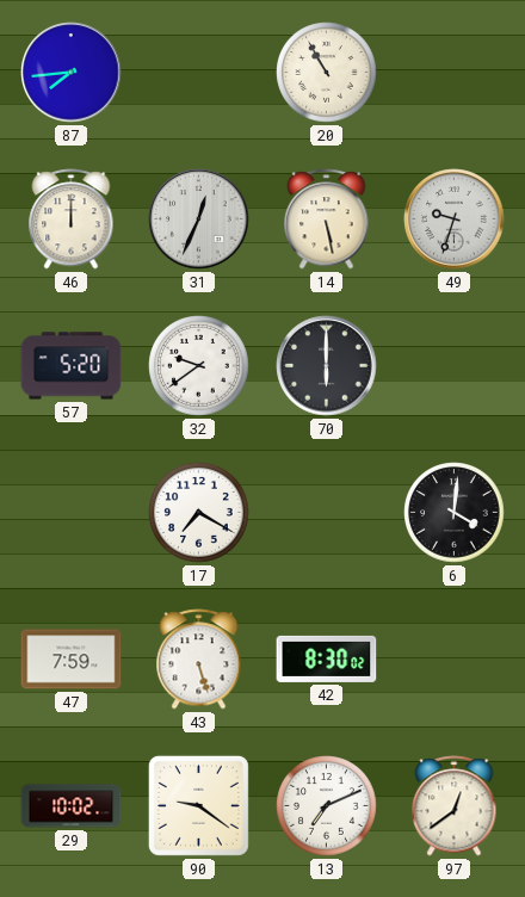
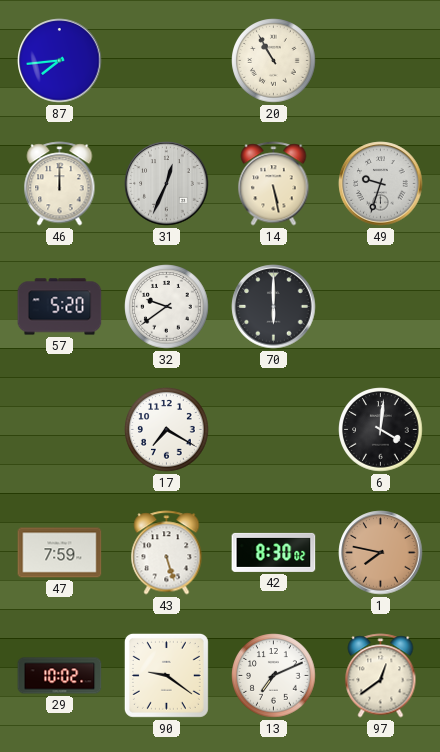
1: none -> 7:47
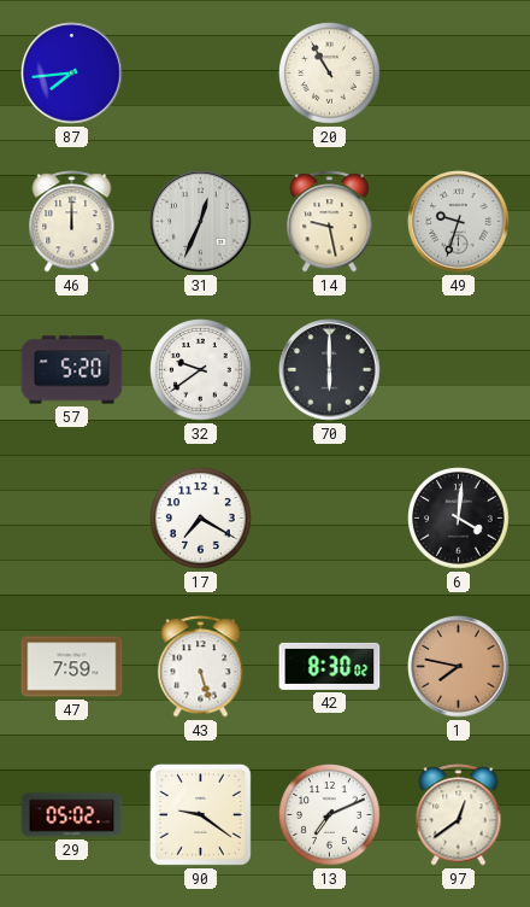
14: 5:28 -> 9:28
29: 10:02 -> 05:02
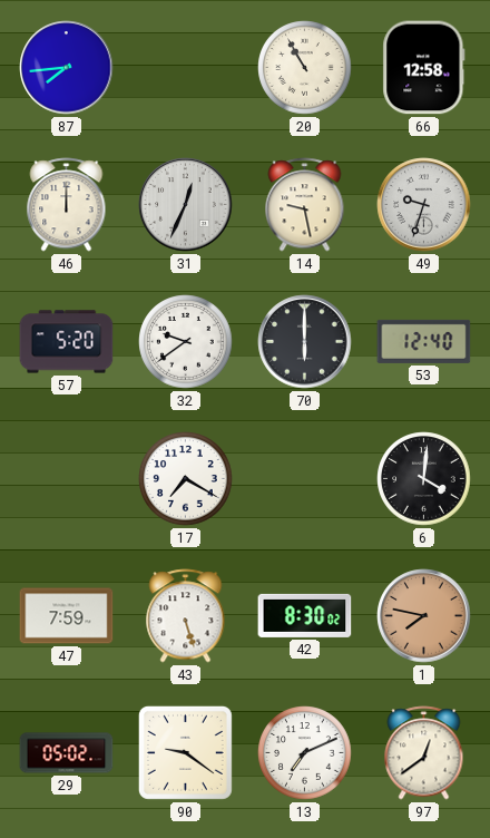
66: none -> 12:58
53: none -> 12:40
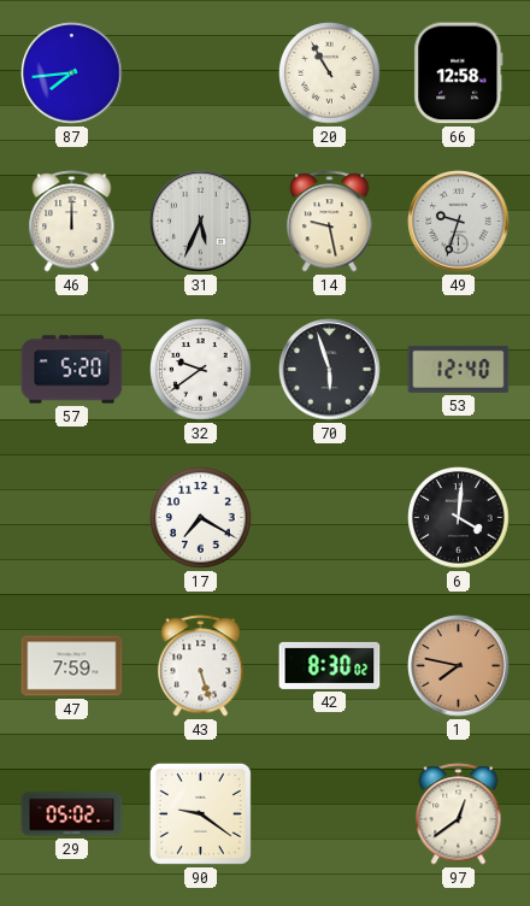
31: 12:34 -> 5:34
70: 6:00 -> 5:57
13: 7:11 -> none
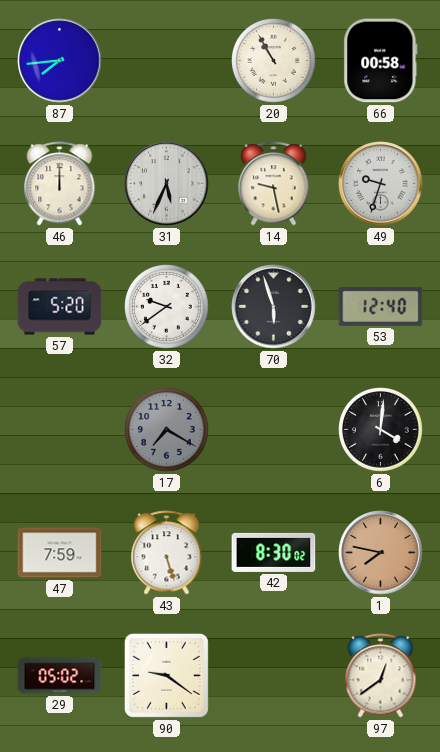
66: 12:58 -> 00:58
17 dial: white -> grey
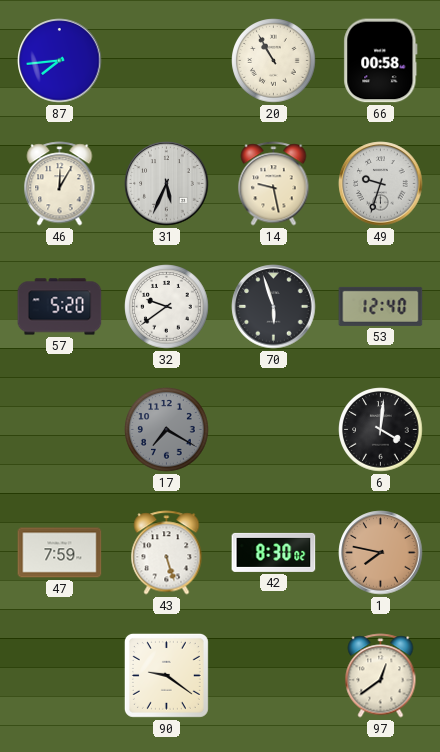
46: 12:00 -> 12:05
29: 05:02 -> none
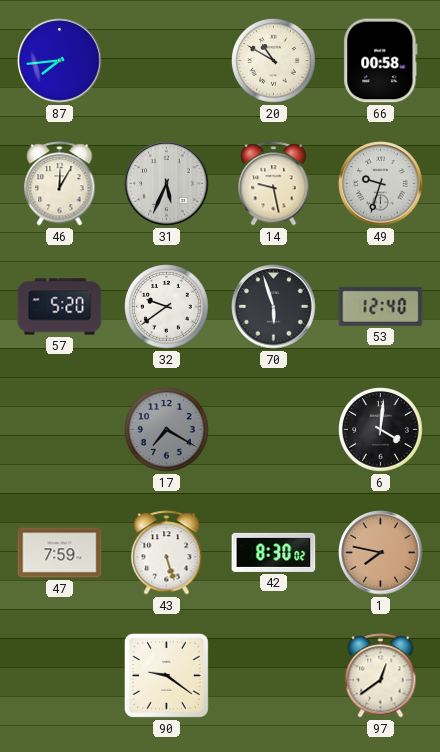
20: 10:55 -> 10:50
